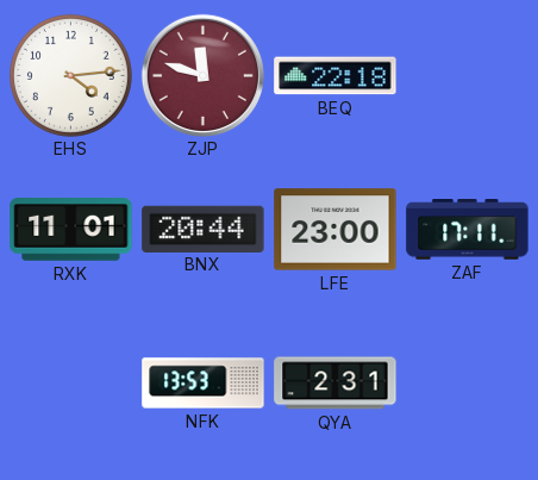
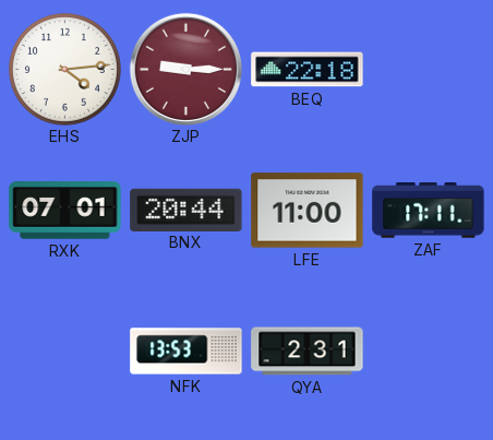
ZJP: 11:48 -> 9:15
RXK: 11:01 -> 07:01
LFE: 23:00 -> 11:00
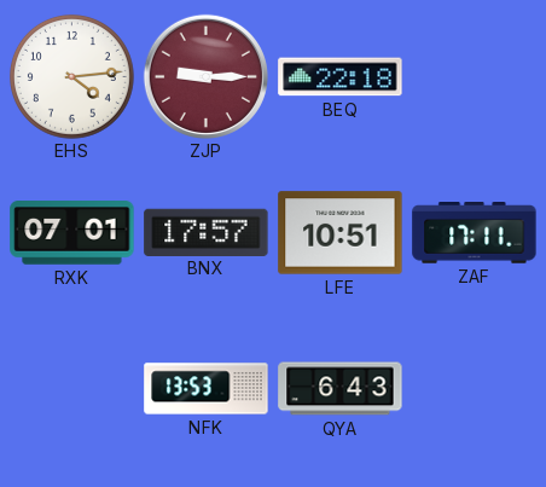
BNX: 20:44 -> 17:57
LFE: 11:00 -> 10:51
QYA: 2:31 -> 6:43
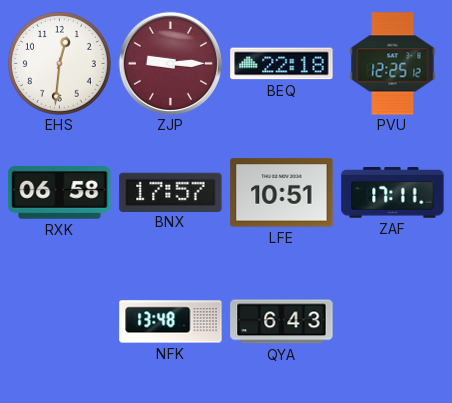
EHS: 4:14 -> 12:31
PVU: none -> 12:25
RXK: 07:01 -> 06:58
NFK: 13:53 -> 13:48
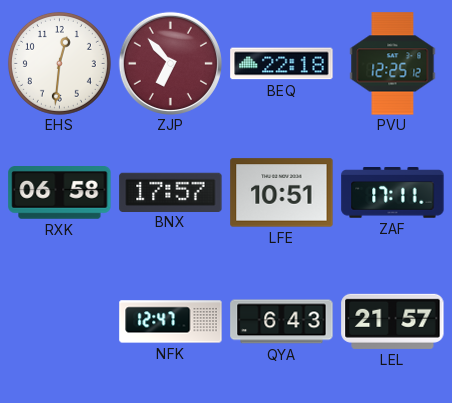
ZJP: 9:15 -> 6:53
NFK: 13:48 -> 12:47
LEL: none -> 21:57
